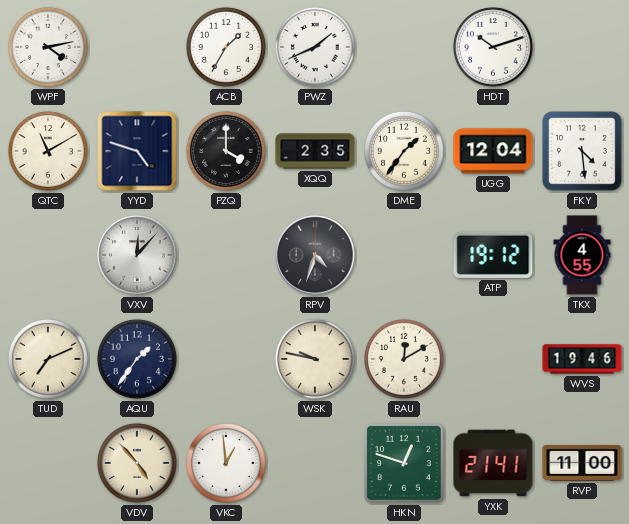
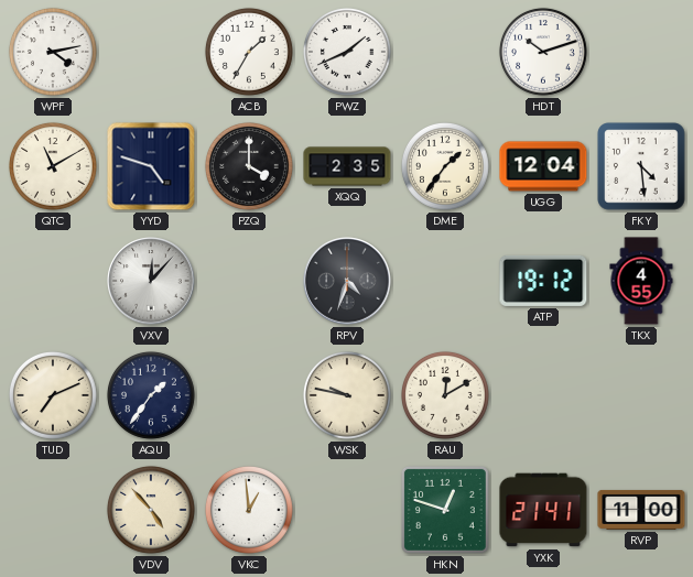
WVS: 19:46 -> none
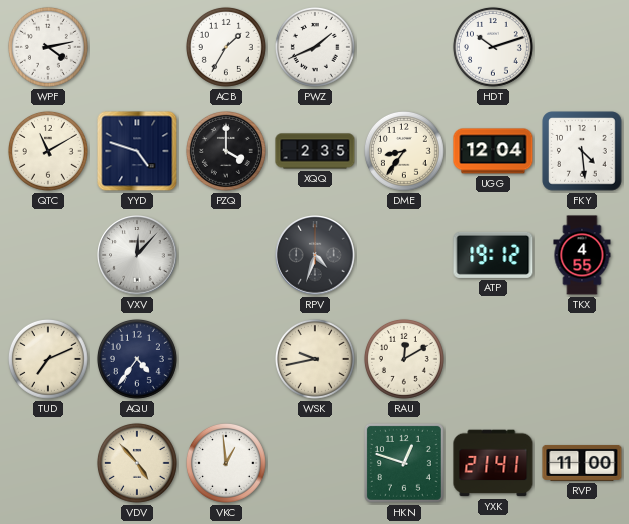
DME: 1:36 -> 8:36
AQU: 1:36 -> 4:36
WSK: 9:47 -> 9:43
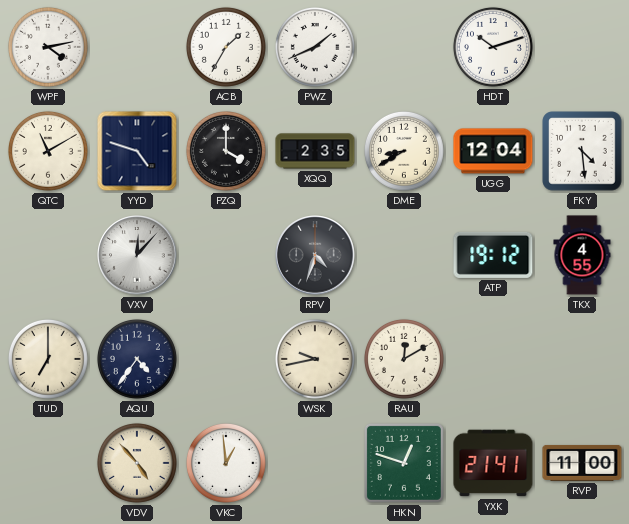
DME: 8:36 -> 8:40
TUD: 7:11 -> 7:00
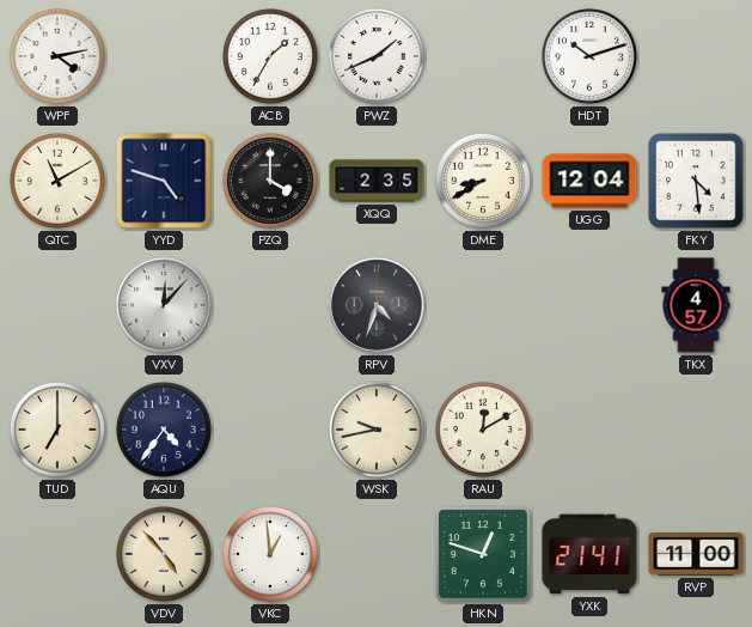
ATP: 19:12 -> none
TKX: 4:55 -> 4:57
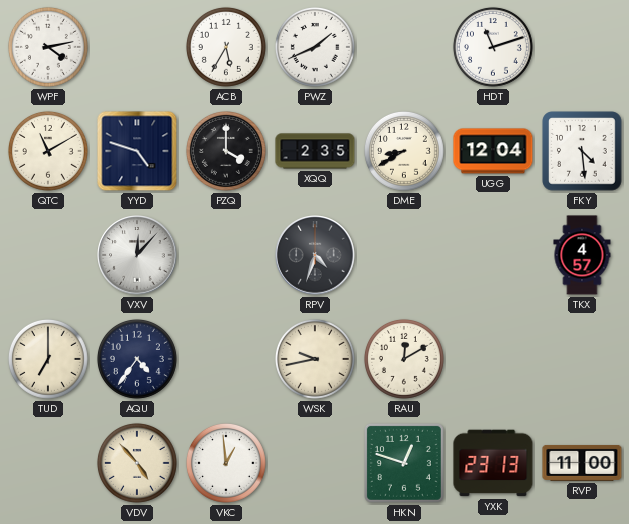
ACB: 1:35 -> 5:35
HDT: 10:12 -> 11:12
YXK: 21:41 -> 23:13
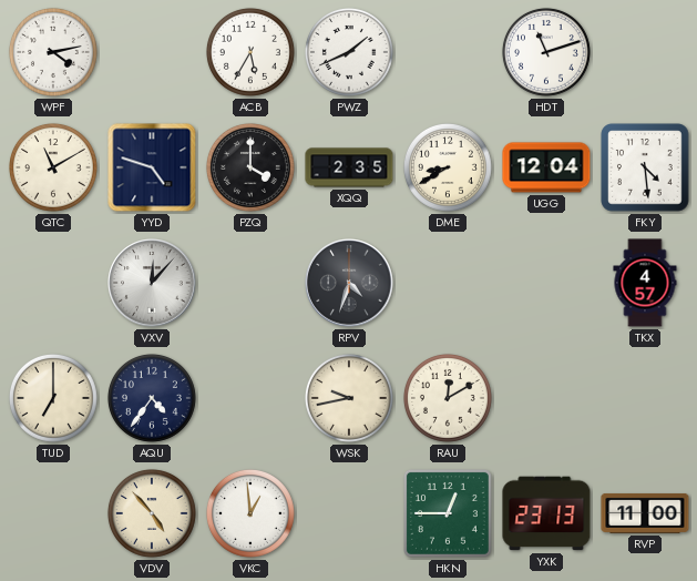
HKN: 12:48 -> 12:45
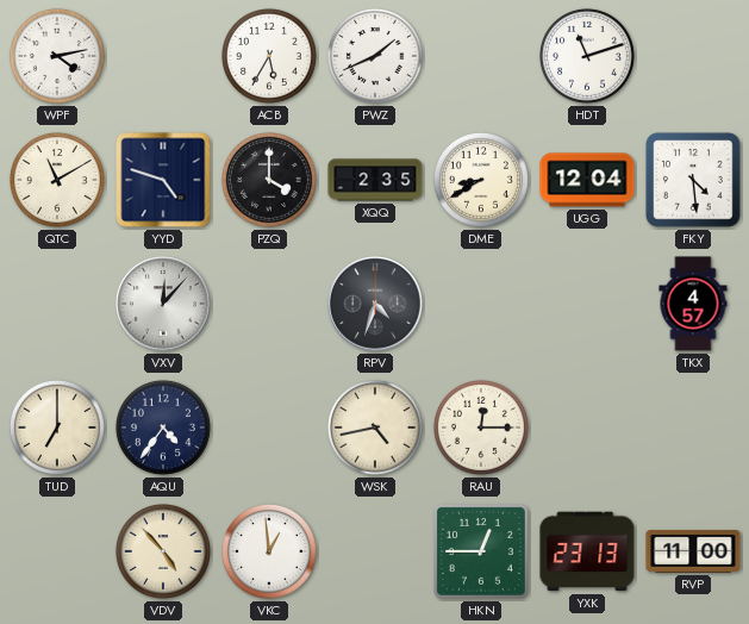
WSK: 9:43 -> 4:43
RAU: 12:10 -> 12:15
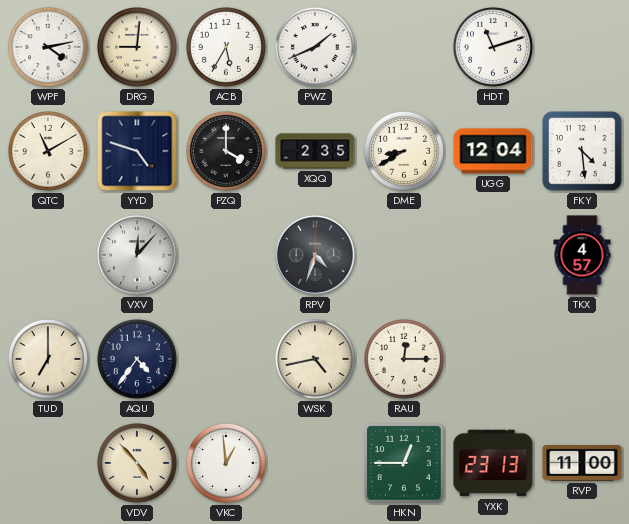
DRG: none -> 9:01
